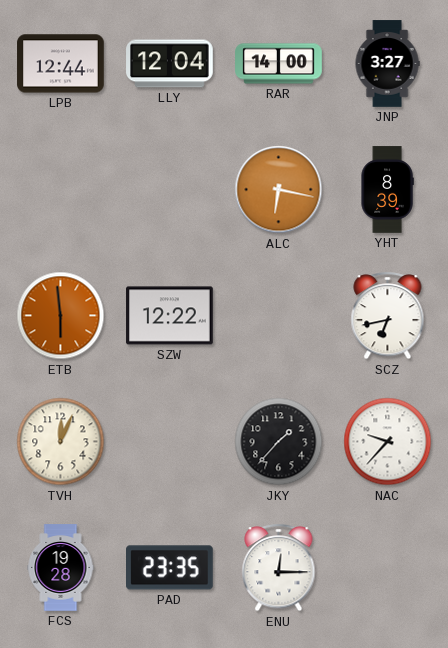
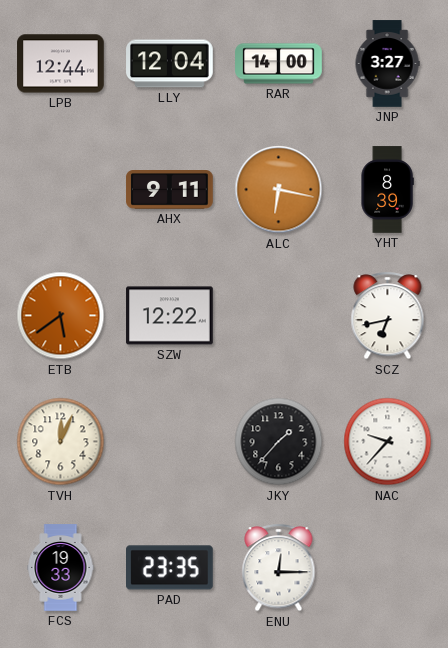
AHX: none -> 9:11
ETB: 5:59 -> 5:39
FCS: 19:28 -> 19:33
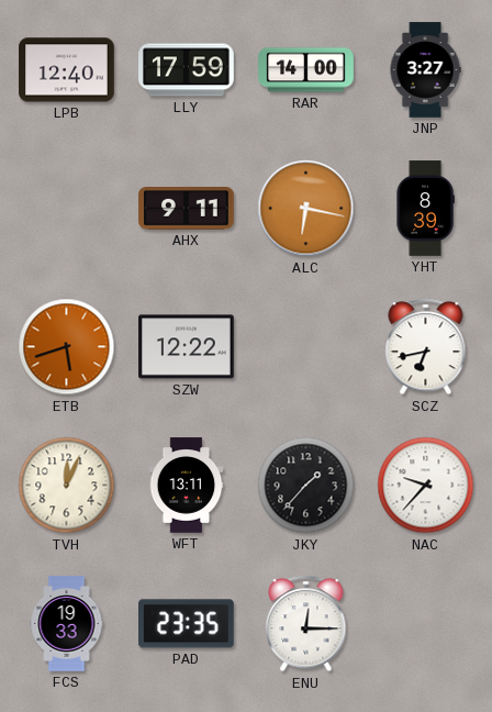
LPB: 12:44 -> 12:40
LLY: 12:04 -> 17:59
ETB: 5:39 -> 5:42
WFT: none -> 13:11
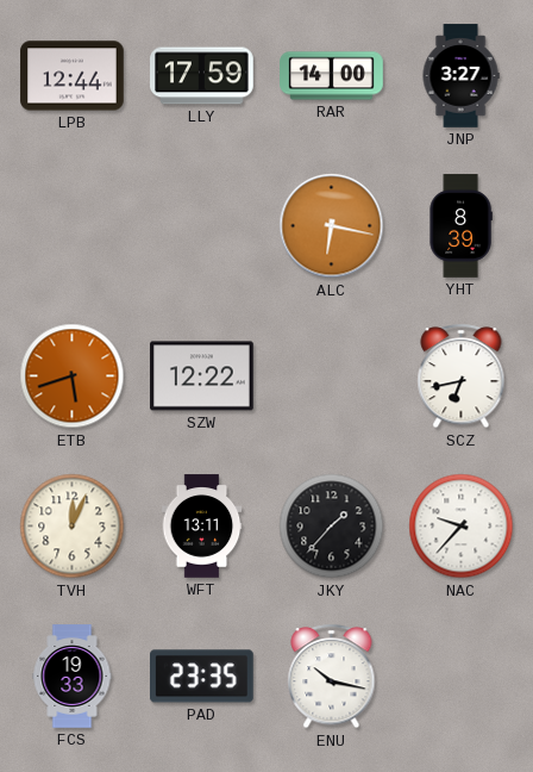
LPB: 12:40 -> 12:44
AHX: 9:11 -> none
ENU: 12:15 -> 10:17
